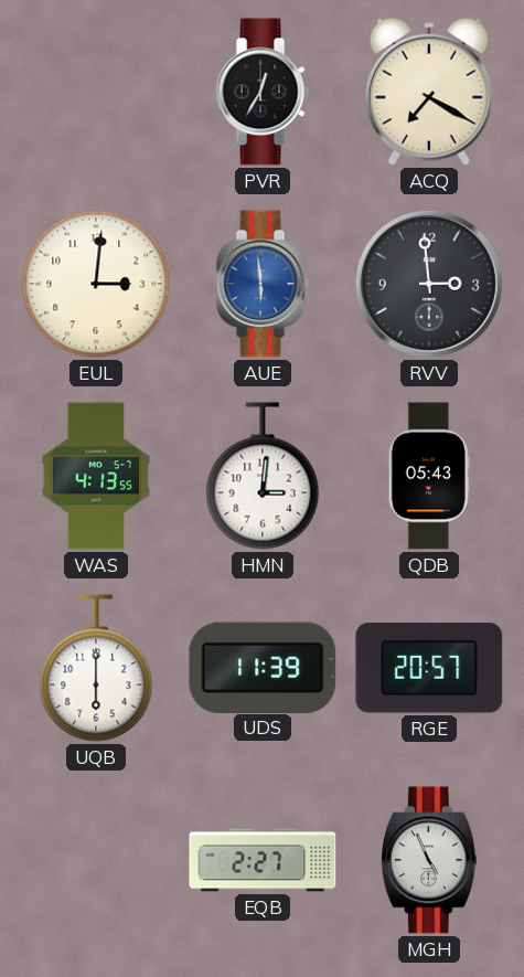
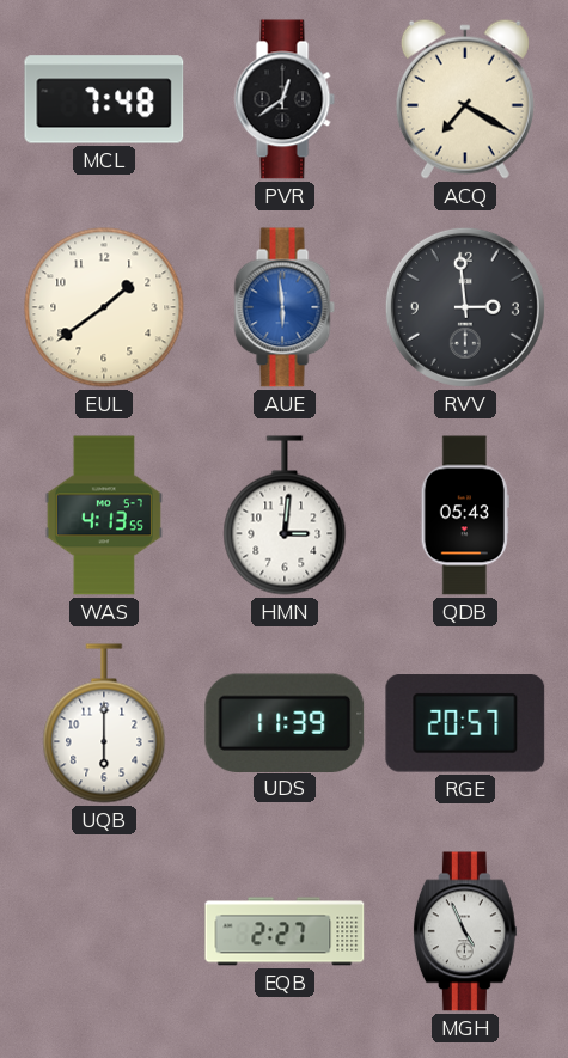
MCL: none -> 7:48
PVR: 12:35 -> 12:39
EUL: 3:01 -> 1:39
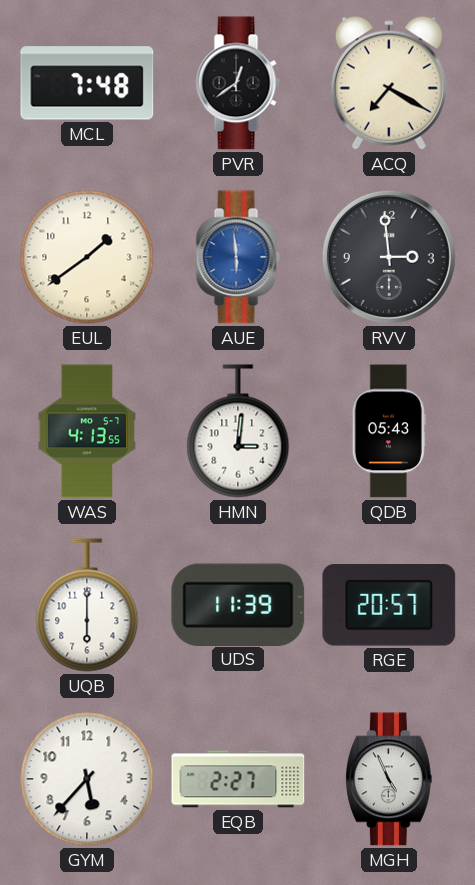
GYM: none -> 5:37
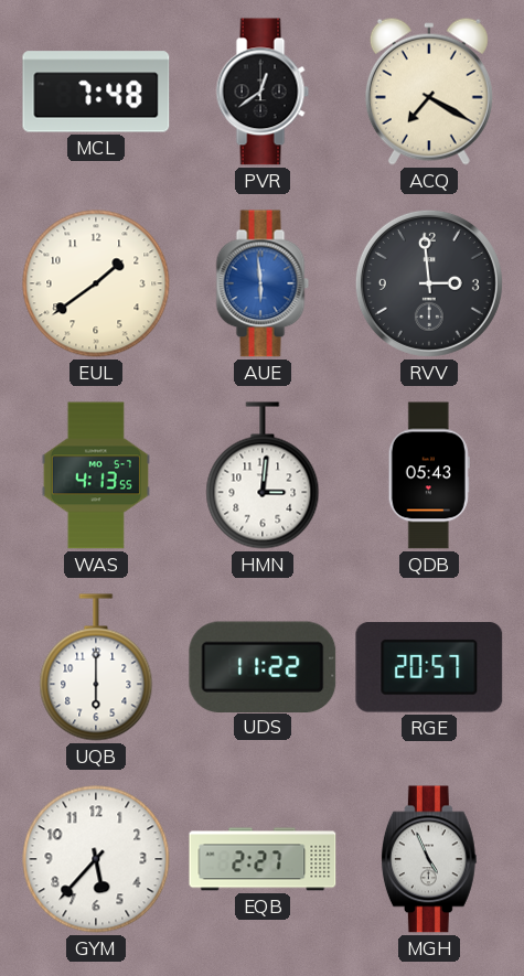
UDS: 11:39 -> 11:22
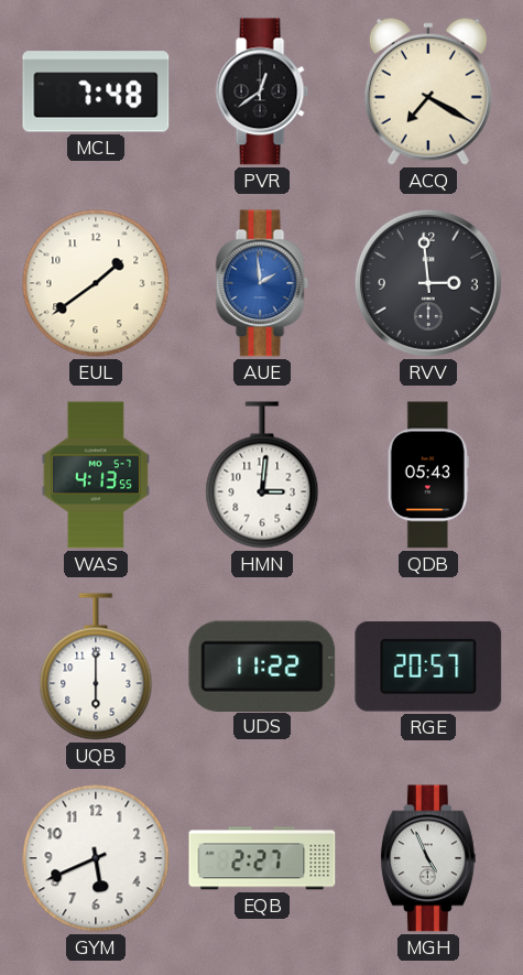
AUE: 5:59 -> 1:59
GYM: 5:37 -> 5:41
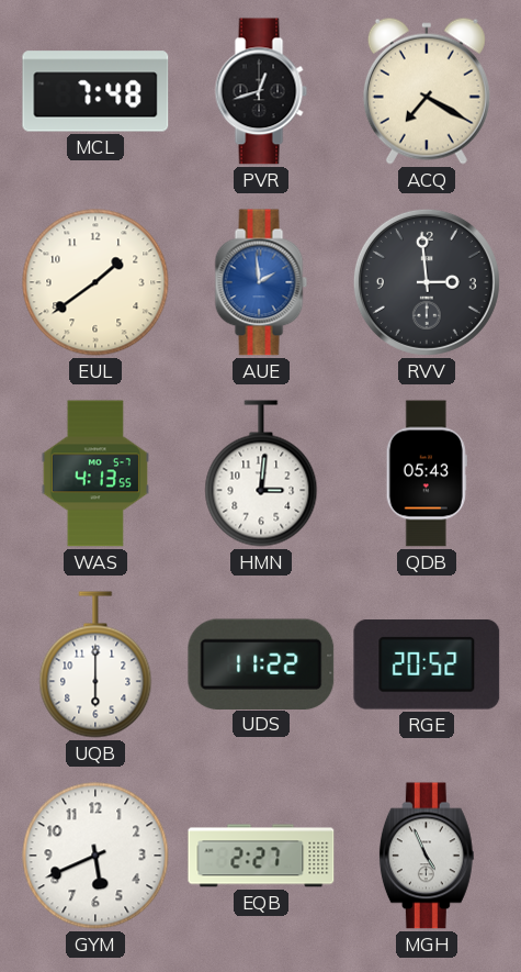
PVR: 12:39 -> 12:42
RGE: 20:57 -> 20:52
